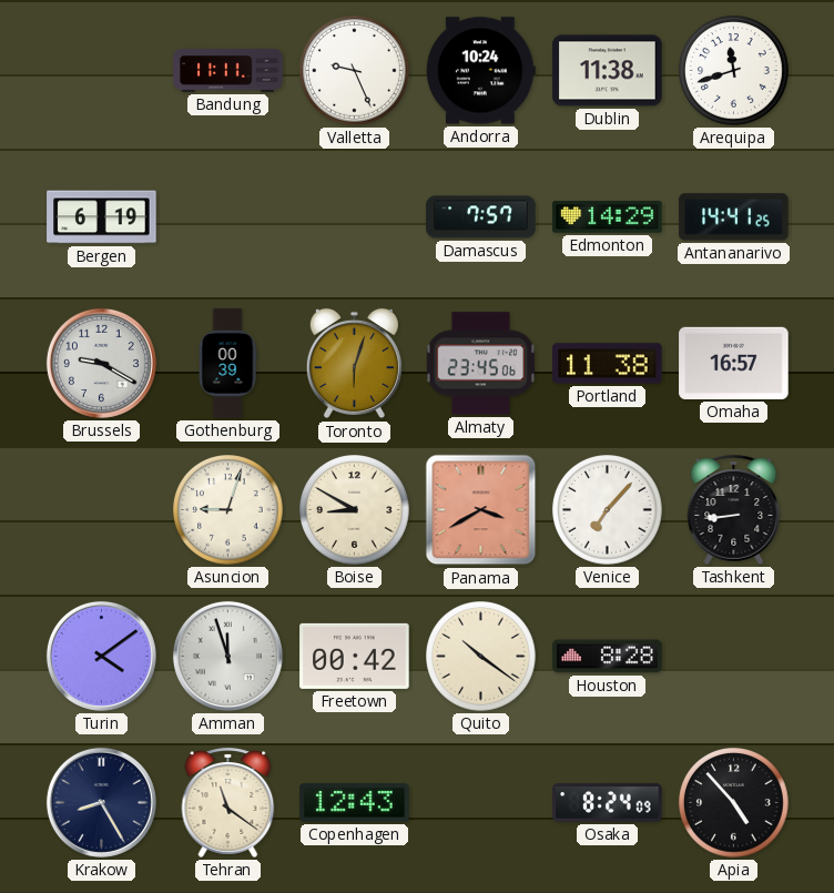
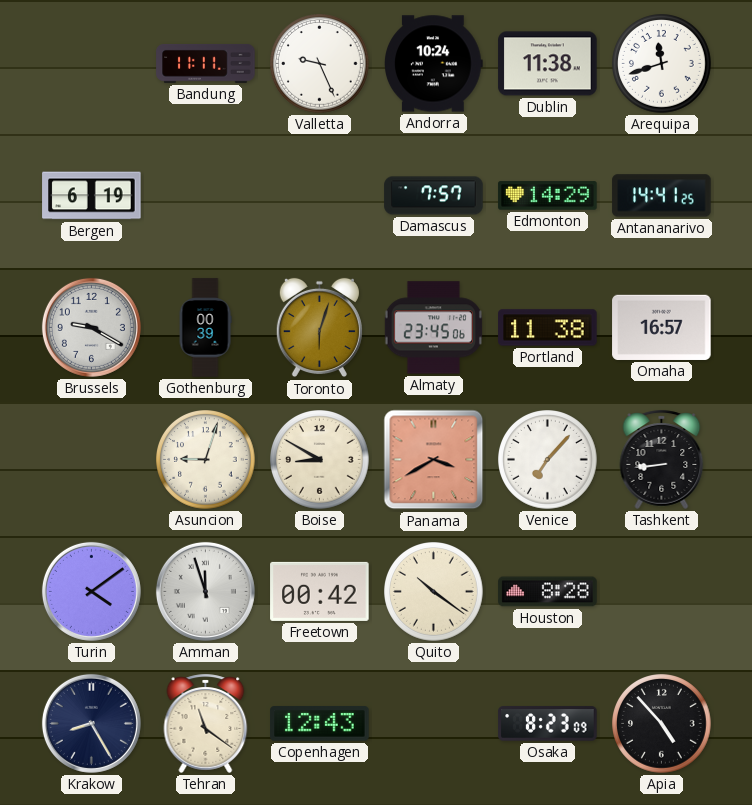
Osaka: 8:24 -> 8:23
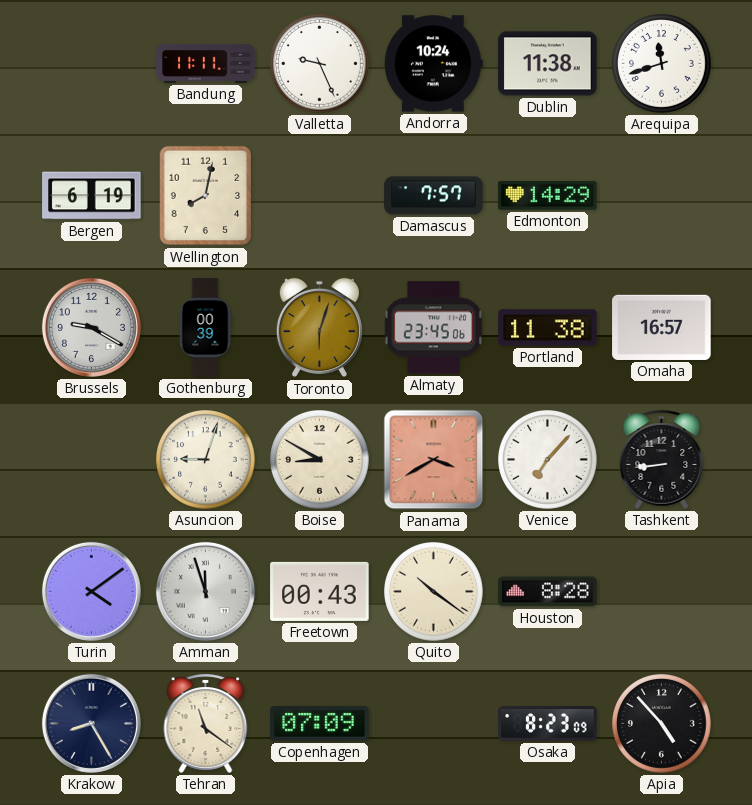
Wellington: none -> 8:02
Antananarivo: 14:41 -> none
Freetown: 00:42 -> 00:43
Copenhagen: 12:43 -> 07:09
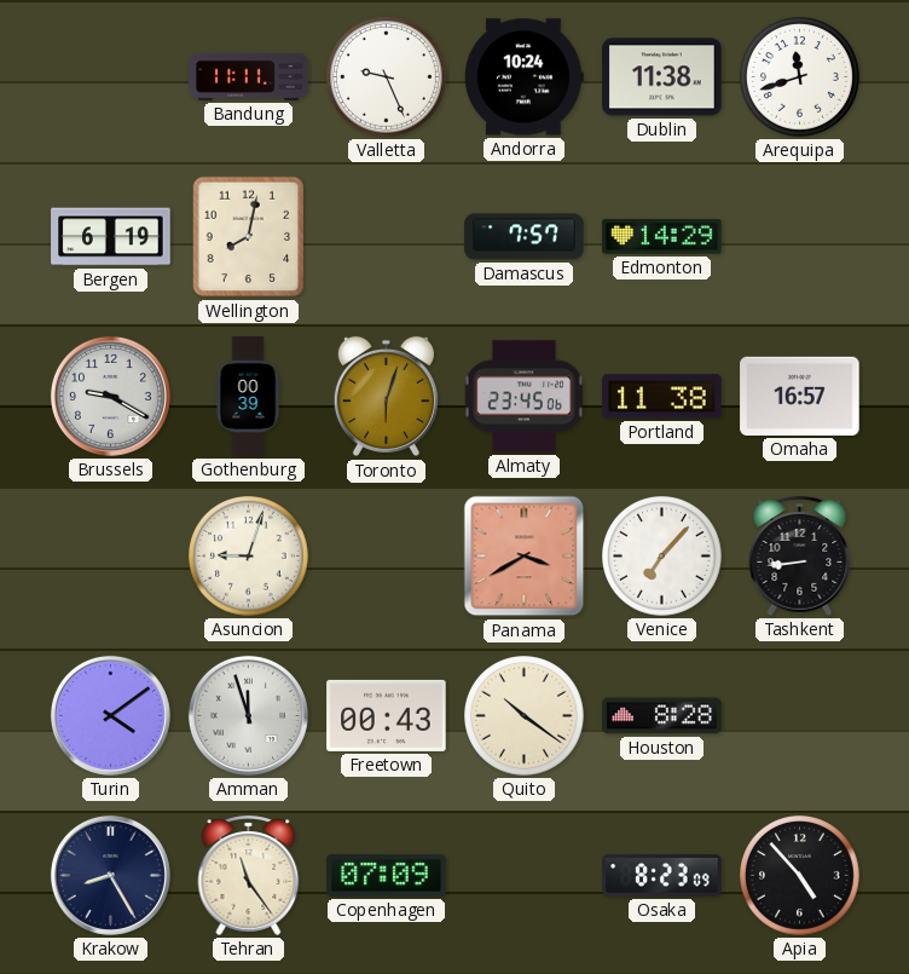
Boise: 8:50 -> none
Tehran: 11:21 -> 11:24
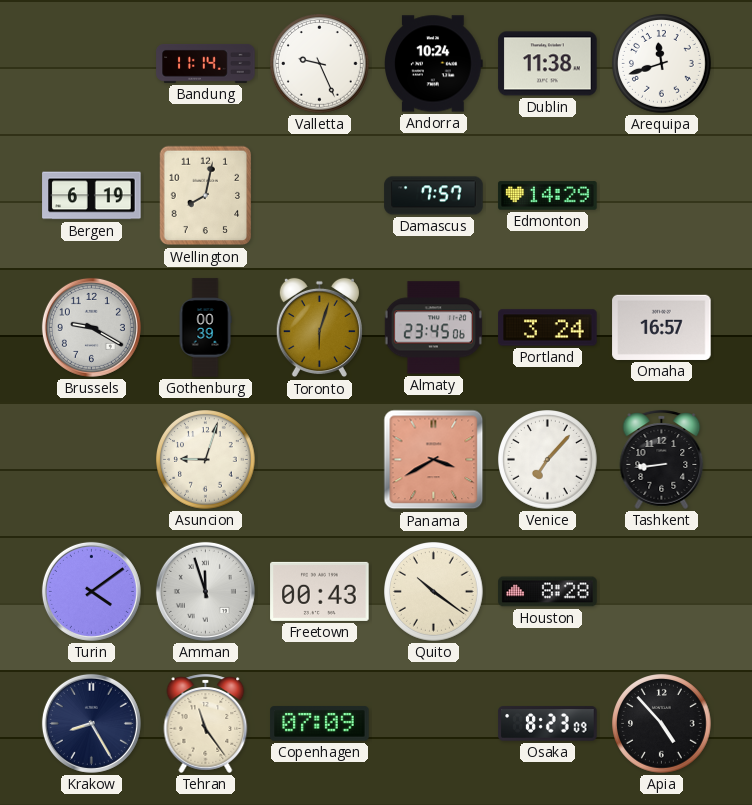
Bandung: 11:11 -> 11:14
Portland: 11:38 -> 3:24
